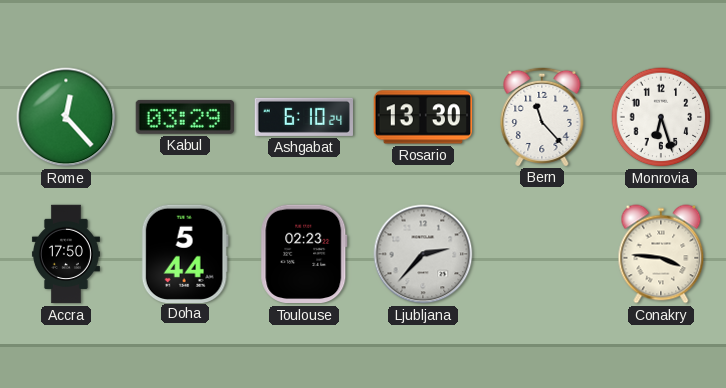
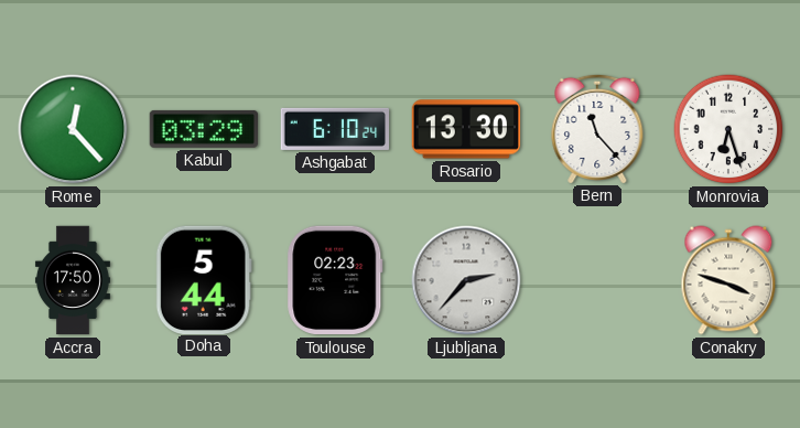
Conakry: 3:46 -> 3:48
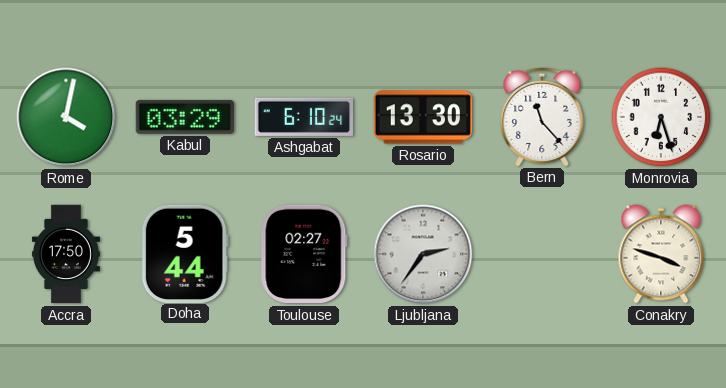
Rome: 12:23 -> 4:02
Toulouse: 02:23 -> 02:27
Ljubljana: 2:37 -> 2:36
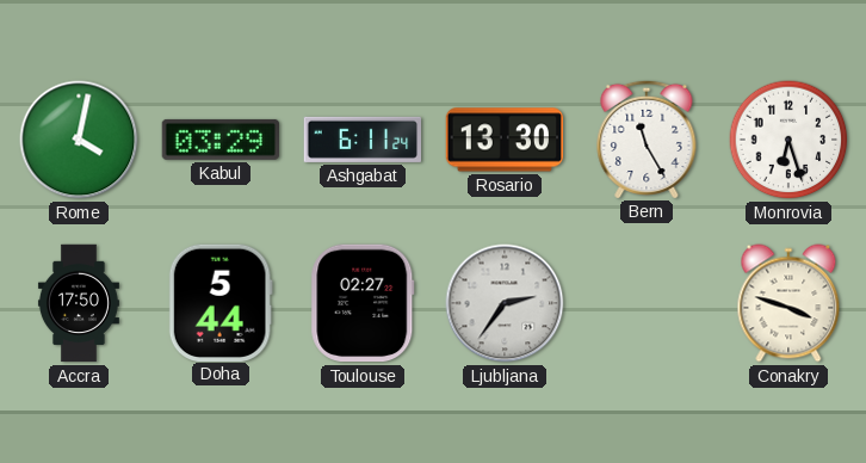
Ashgabat: 6:10 -> 6:11
Bern: 11:23 -> 11:25
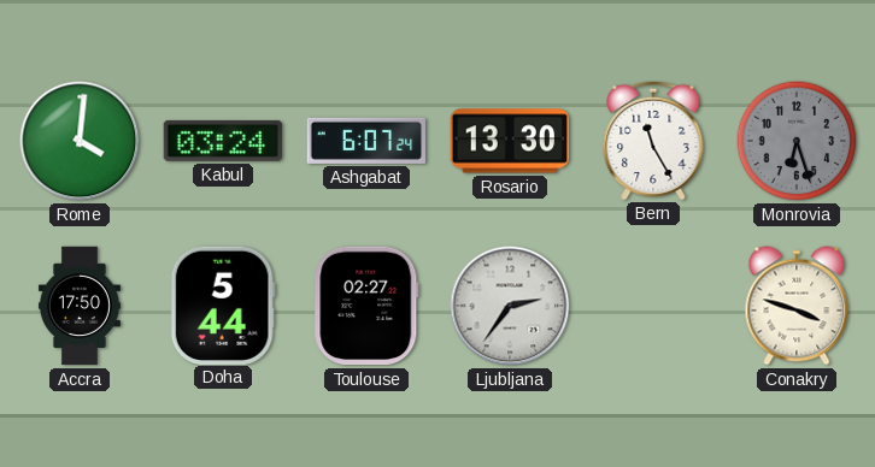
Rome: 4:02 -> 4:01
Kabul: 03:29 -> 03:24
Ashgabat: 6:11 -> 6:07
Monrovia dial: white -> grey
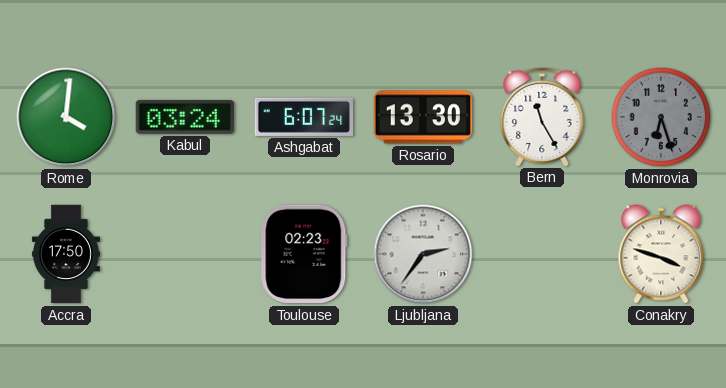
Doha: 5:44 -> none
Toulouse: 02:27 -> 02:23
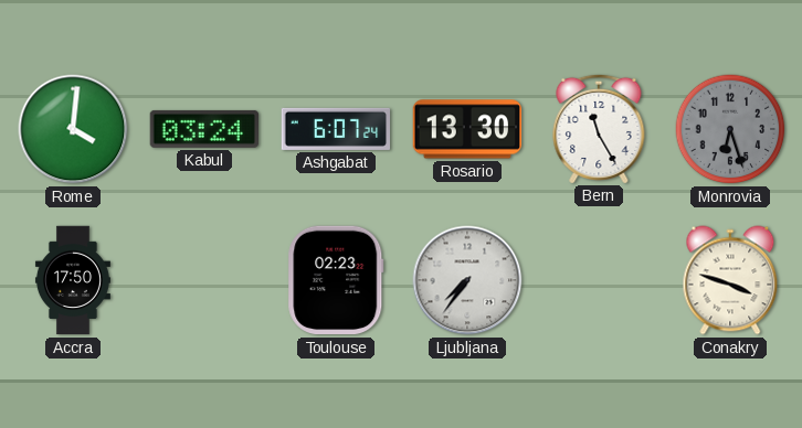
Ljubljana: 2:36 -> 7:36
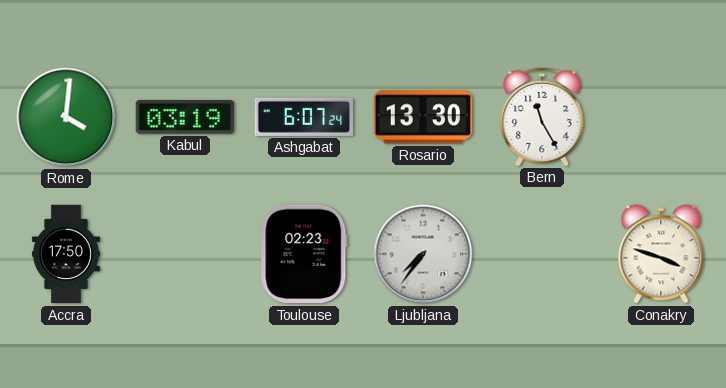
Kabul: 03:24 -> 03:19
Monrovia: 6:27 -> none
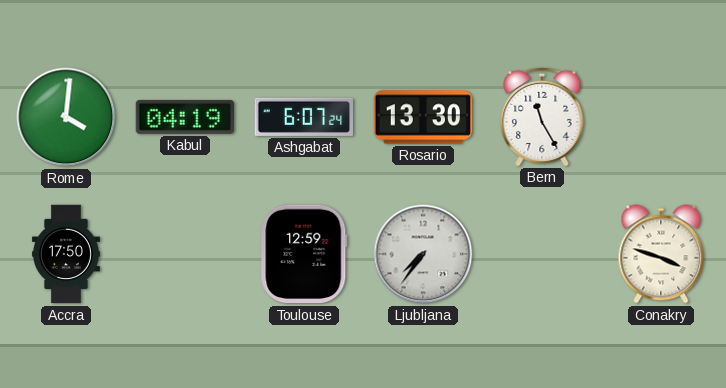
Kabul: 03:19 -> 04:19
Toulouse: 02:23 -> 12:59
